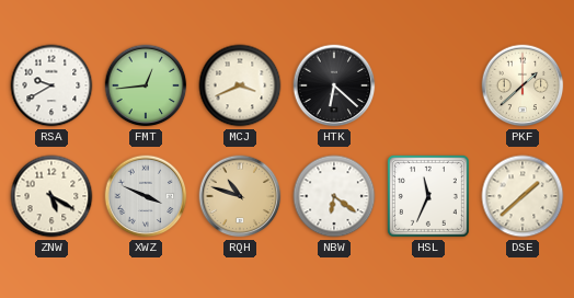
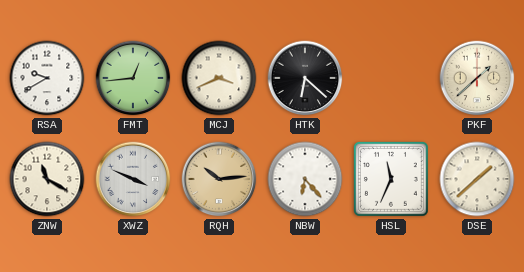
ZNW: 5:20 -> 11:20
RQH: 10:48 -> 10:14
NBW: 6:21 -> 6:23
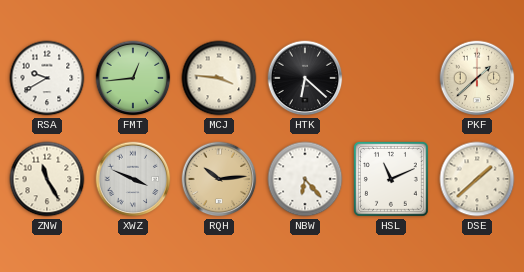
MCJ: 3:41 -> 3:46
ZNW: 11:20 -> 11:25
HSL: 11:34 -> 11:11
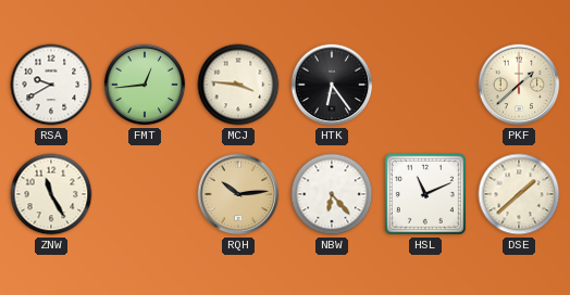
HTK: 6:22 -> 6:24
XWZ: 3:49 -> none
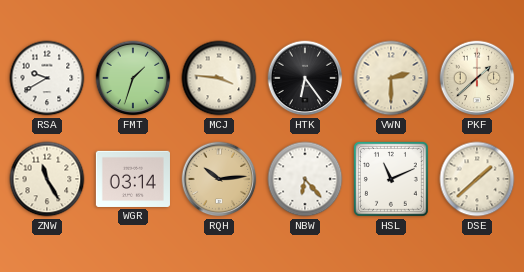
FMT: 12:44 -> 1:33
VWN: none -> 2:30
WGR: none -> 03:14
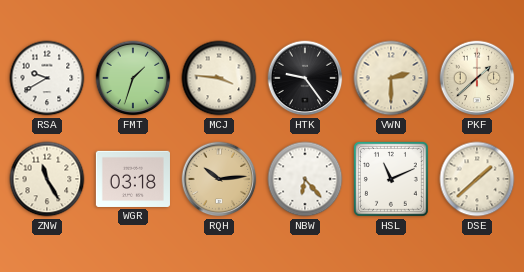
HTK: 6:24 -> 9:24
WGR: 03:14 -> 03:18
